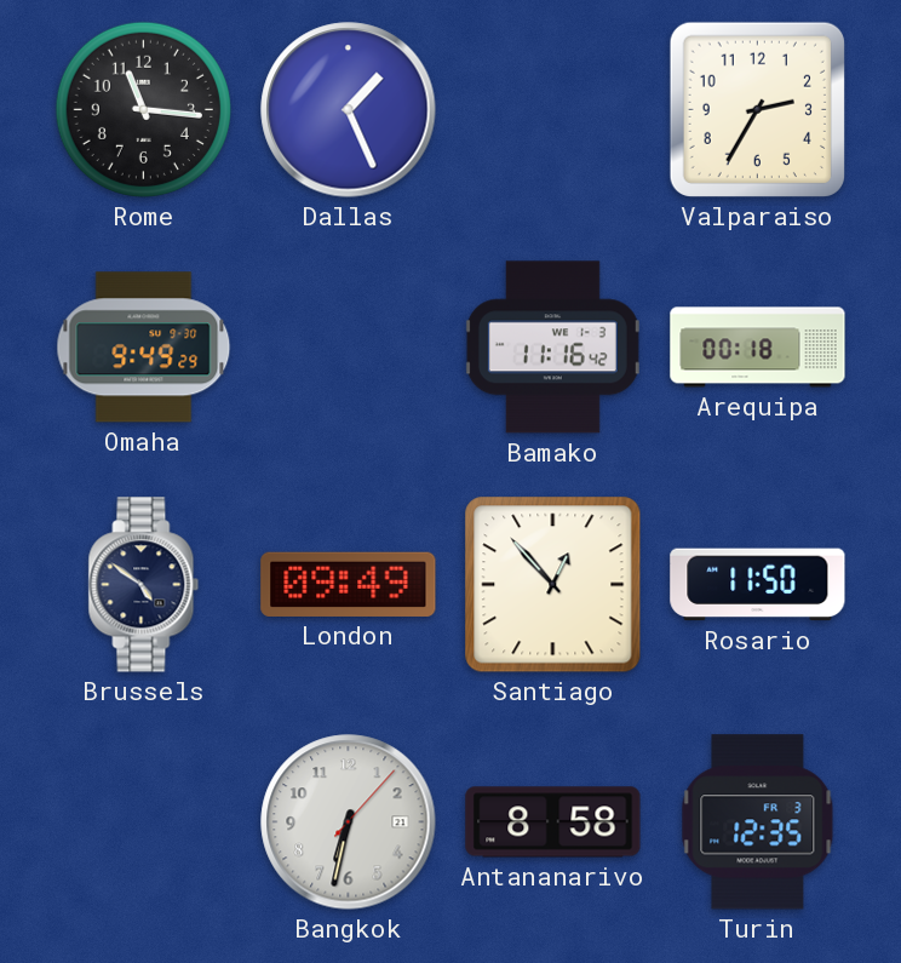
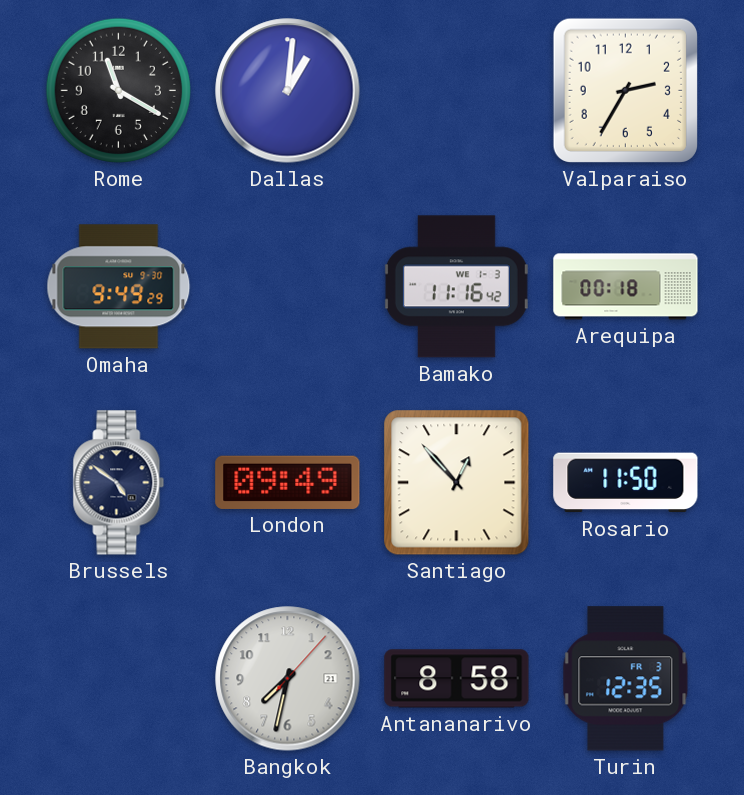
Rome: 11:16 -> 11:20
Dallas: 1:26 -> 1:01
Bangkok: 6:32 -> 7:32
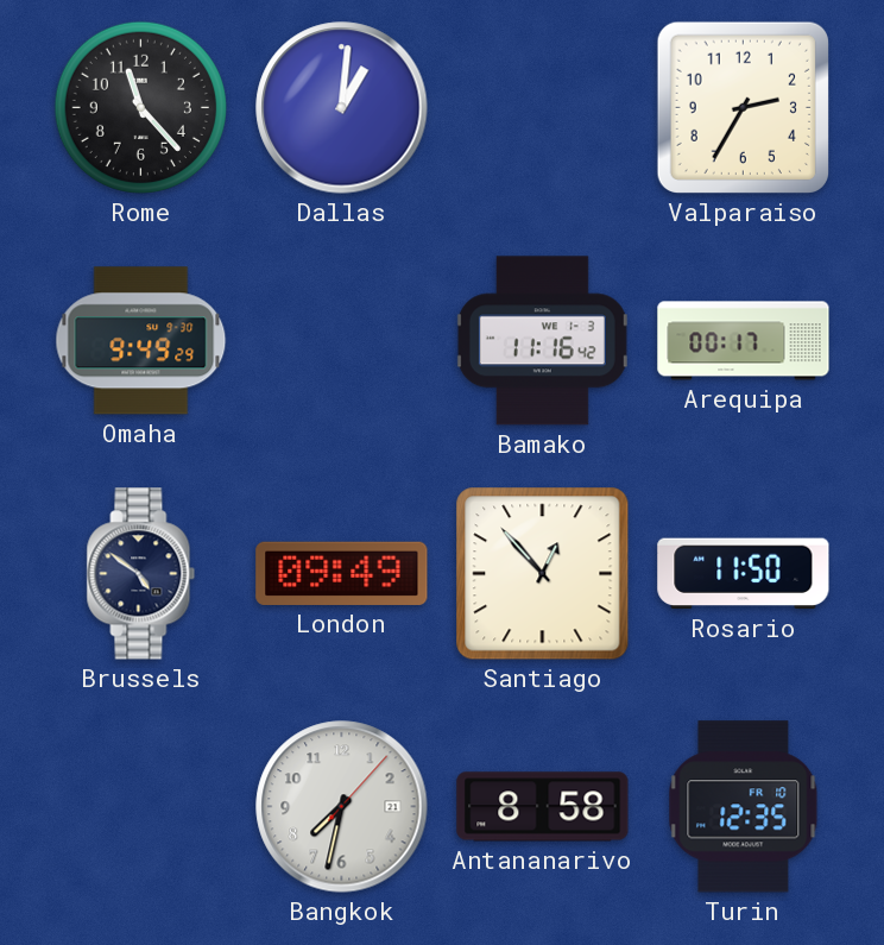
Rome: 11:20 -> 11:23
Arequipa: 00:18 -> 00:17
Turin date: FR 3 -> FR 10
